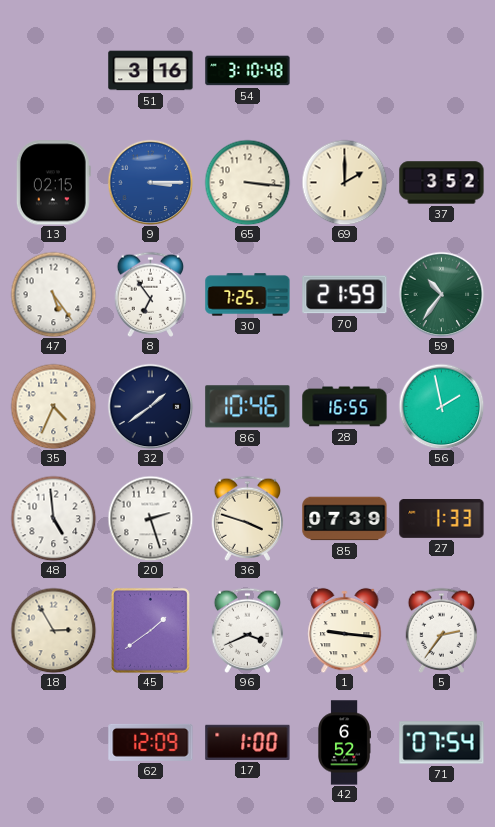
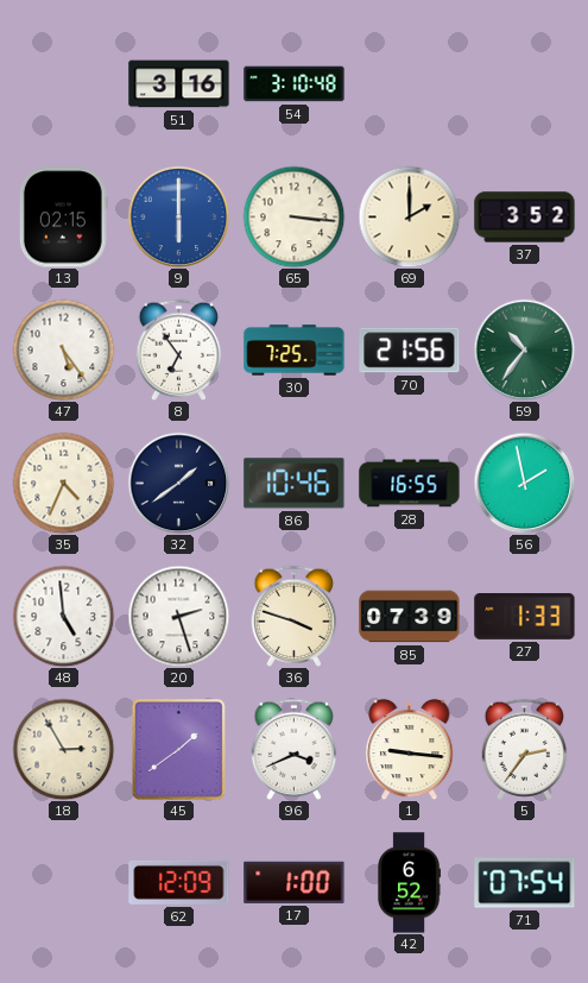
9: 3:15 -> 6:00
70: 21:59 -> 21:56
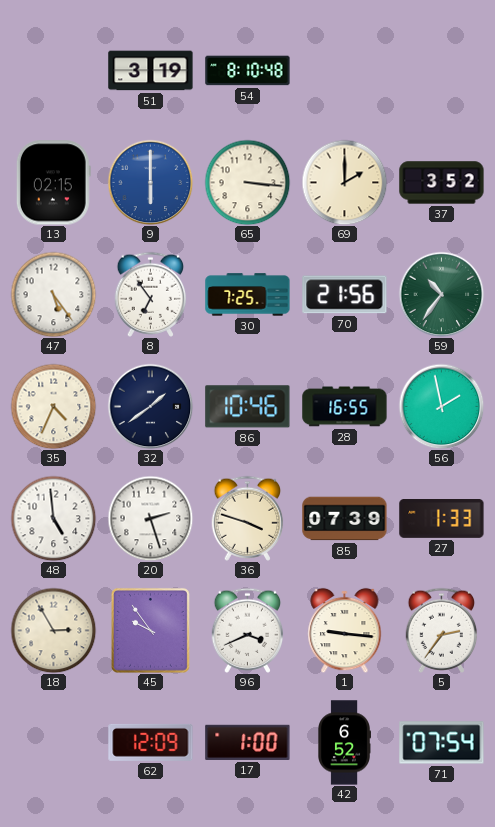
51: 3:16 -> 3:19
54: 3:10 -> 8:10
45: 1:39 -> 9:54
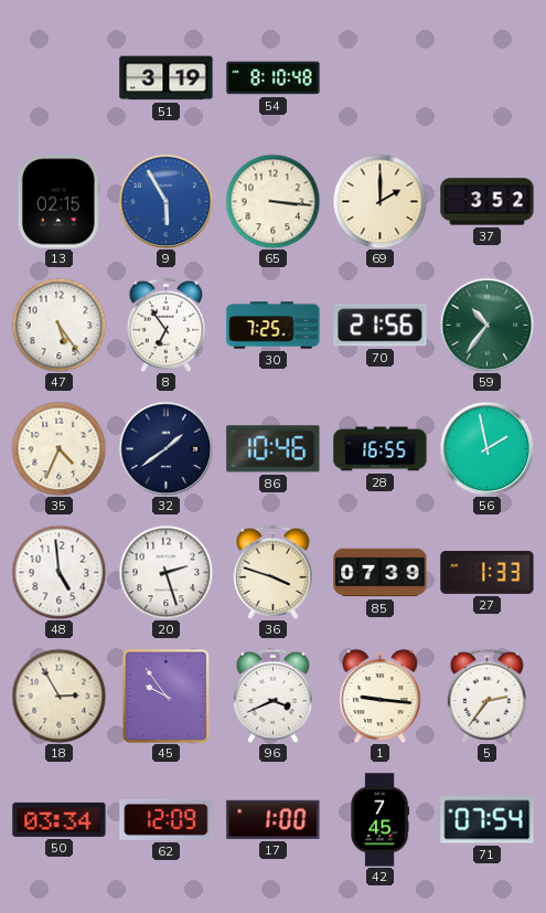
9: 6:00 -> 5:55
50: none -> 03:34
42: 6:52 -> 7:45
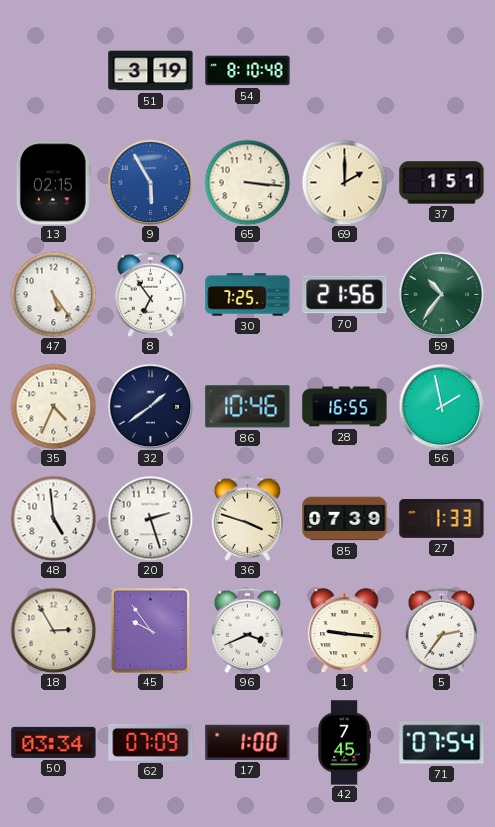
37: 3:52 -> 1:51
62: 12:09 -> 07:09
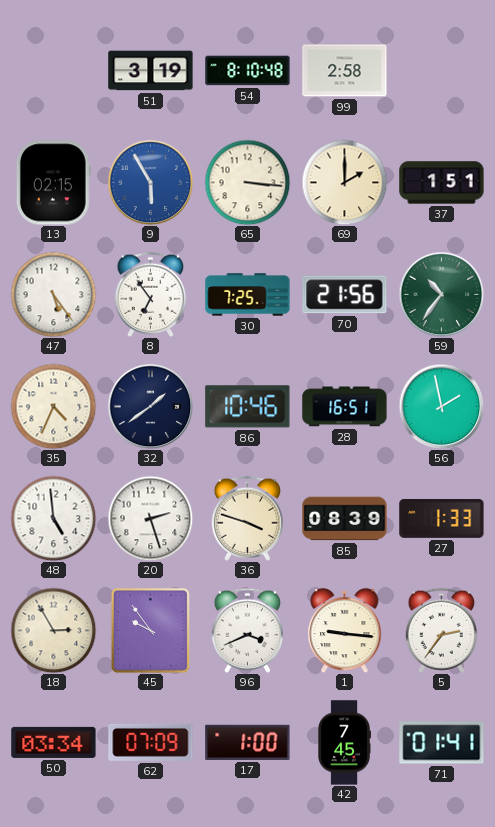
99: none -> 2:58
28: 16:55 -> 16:51
85: 07:39 -> 08:39
71: 07:54 -> 01:41
